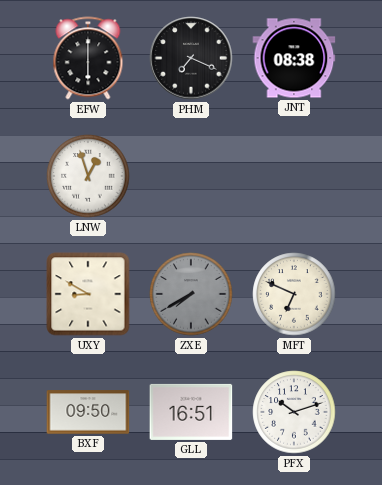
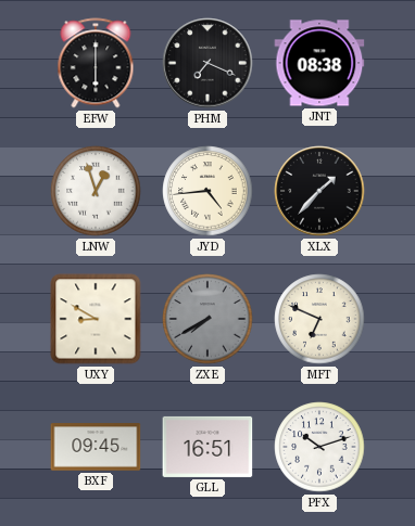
JYD: none -> 4:44
XLX: none -> 1:37
BXF: 09:50 -> 09:45
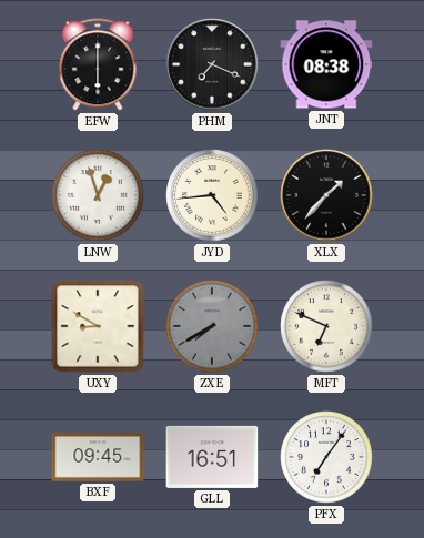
PFX: 10:12 -> 7:06
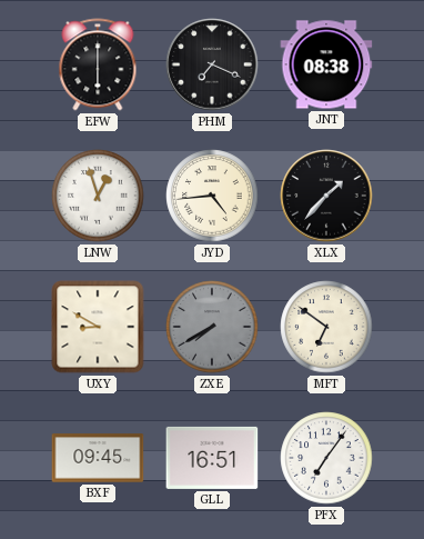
MFT: 6:49 -> 6:51
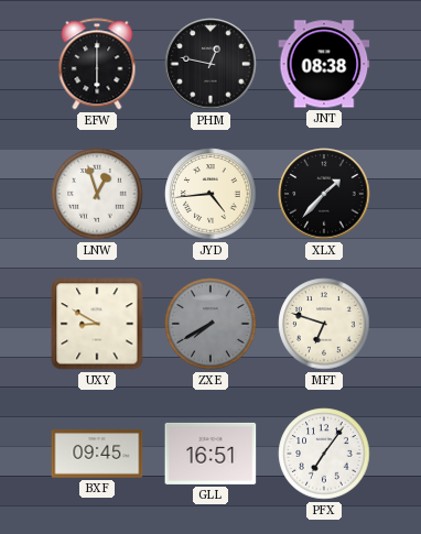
PHM: 7:19 -> 12:47
MFT: 6:51 -> 6:48
